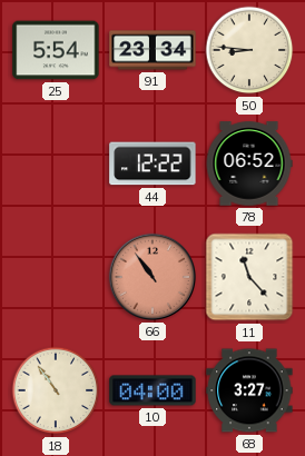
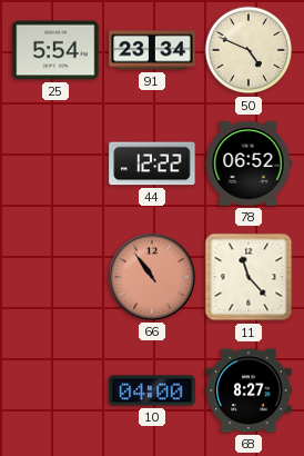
50: 8:46 -> 4:49
18: 10:54 -> none
68: 3:27 -> 8:27
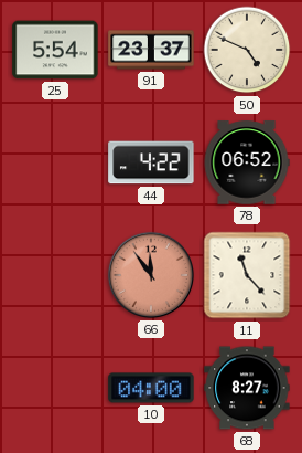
91: 23:34 -> 23:37
44: 12:22 -> 4:22
66: 10:54 -> 11:54
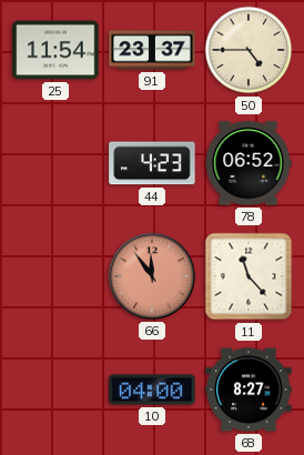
25: 5:54 -> 11:54
50: 4:49 -> 4:45
44: 4:22 -> 4:23
